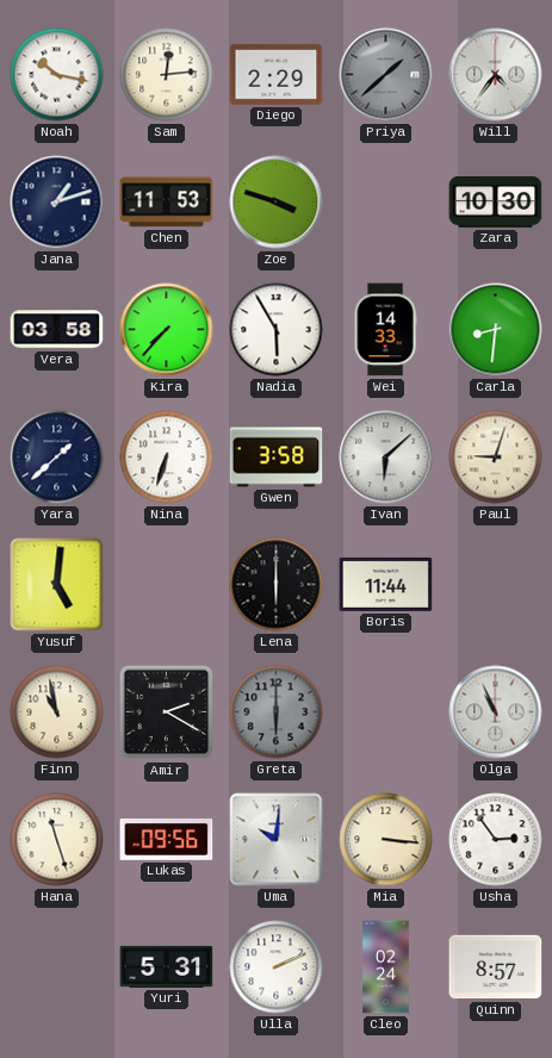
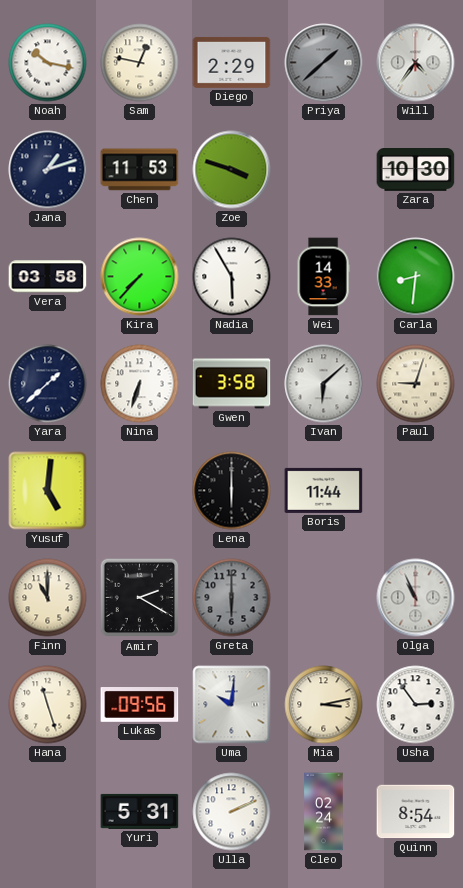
Sam: 12:14 -> 12:47
Finn: 10:58 -> 11:00
Mia: 3:16 -> 3:13
Quinn: 8:57 -> 8:54
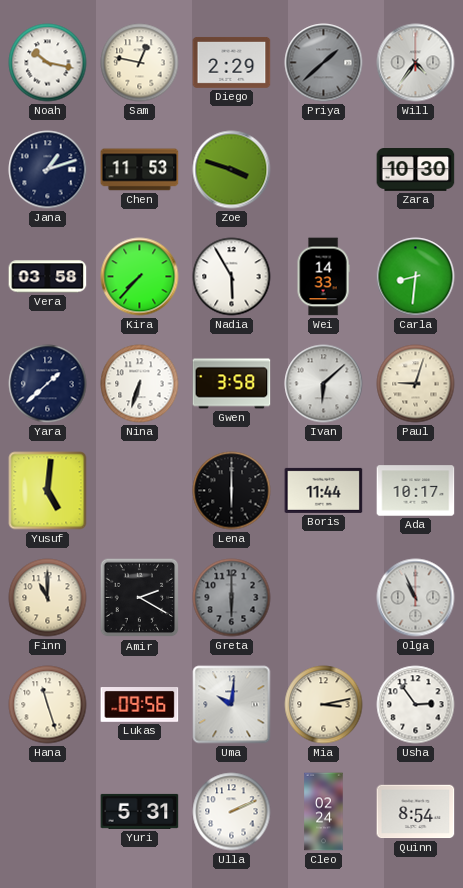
Ada: none -> 10:17
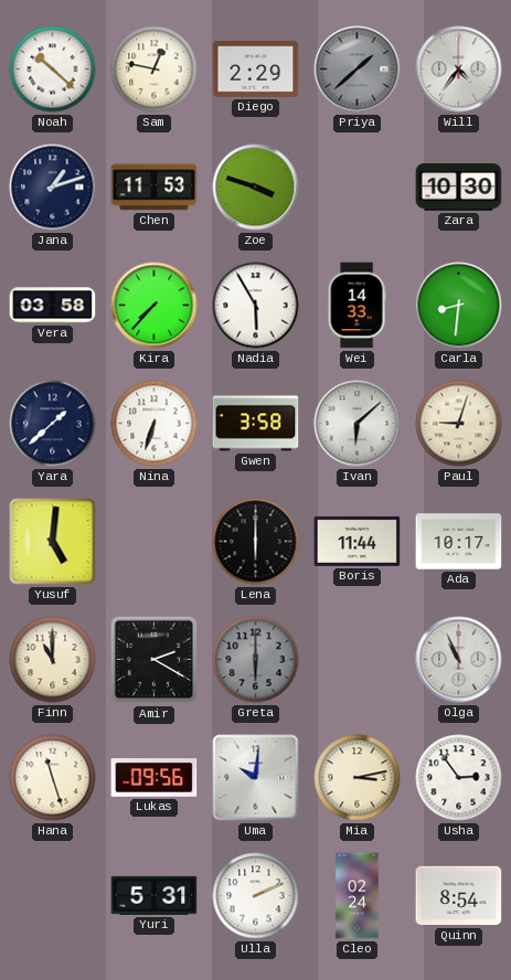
Noah: 10:17 -> 10:22
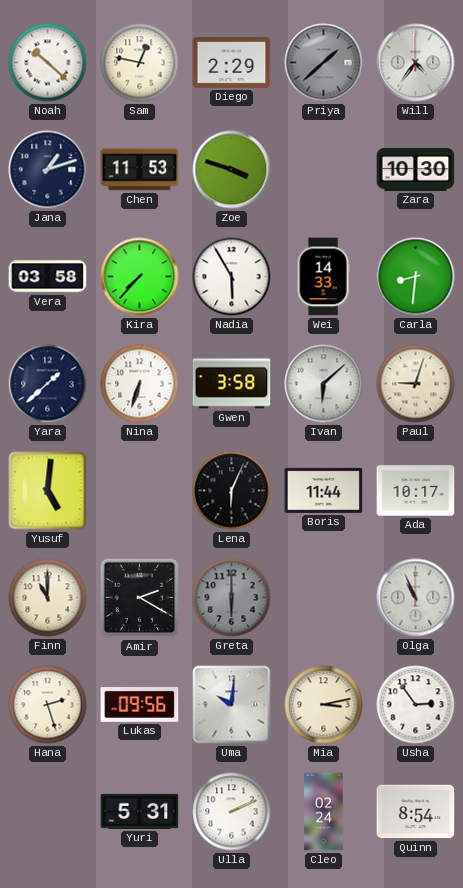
Lena: 6:00 -> 6:04
Hana: 11:27 -> 2:27
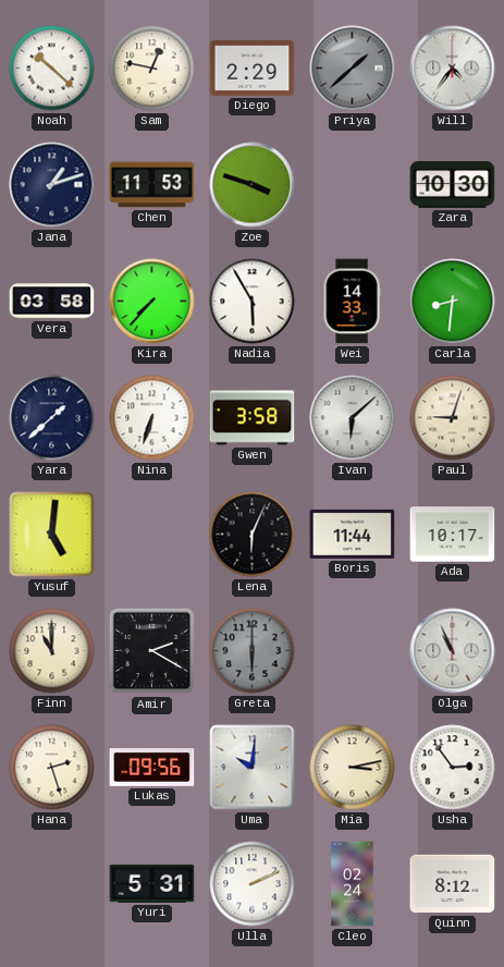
Quinn: 8:54 -> 8:12
